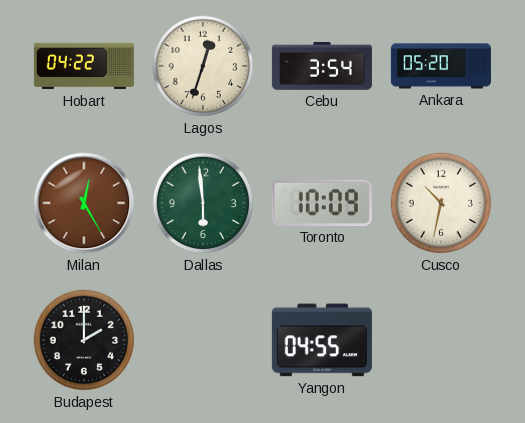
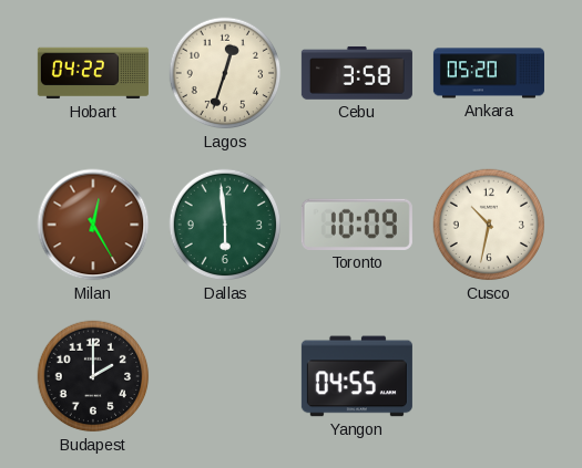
Cebu: 3:54 -> 3:58
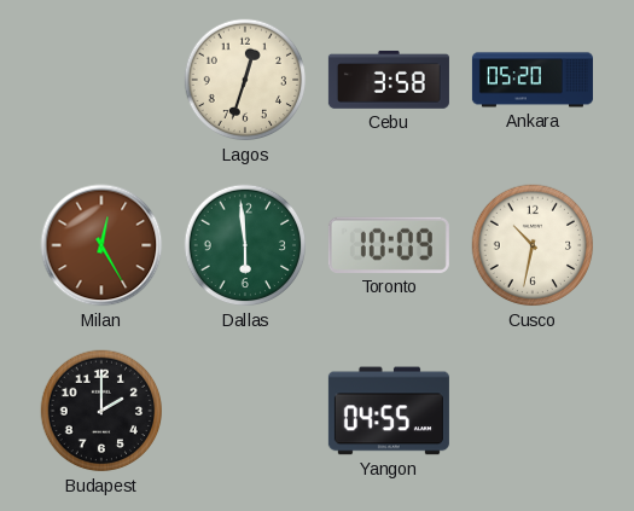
Hobart: 04:22 -> none
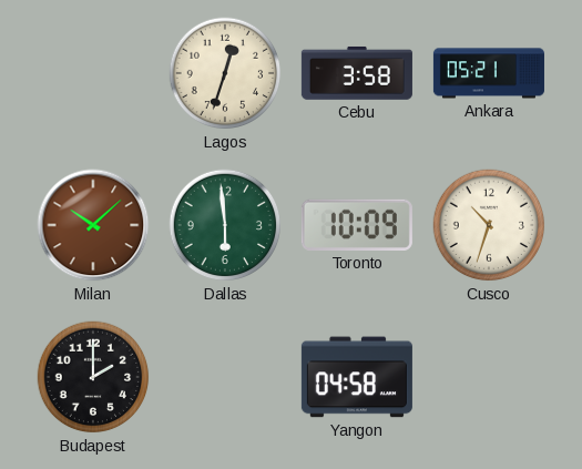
Ankara: 05:20 -> 05:21
Milan: 12:25 -> 10:08
Cusco: 10:32 -> 10:33
Yangon: 04:55 -> 04:58
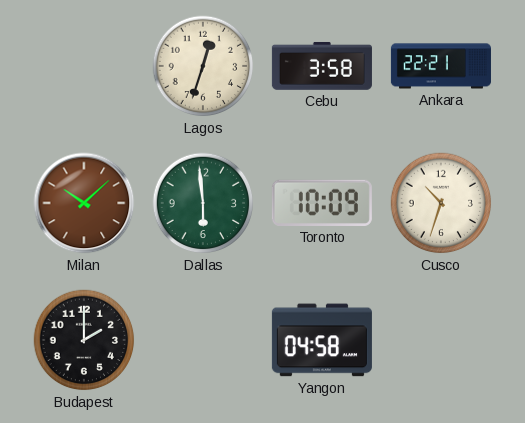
Ankara: 05:21 -> 22:21
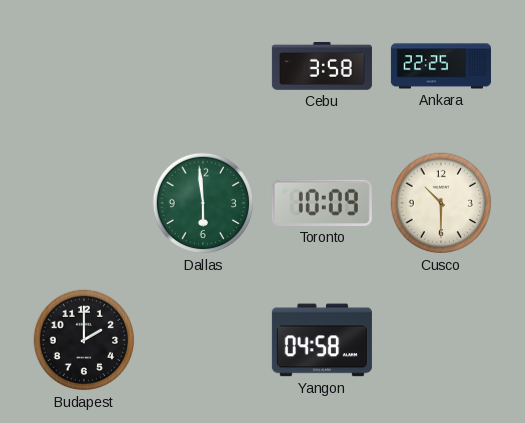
Lagos: 12:33 -> none
Ankara: 22:21 -> 22:25
Milan: 10:08 -> none
Cusco: 10:33 -> 10:30
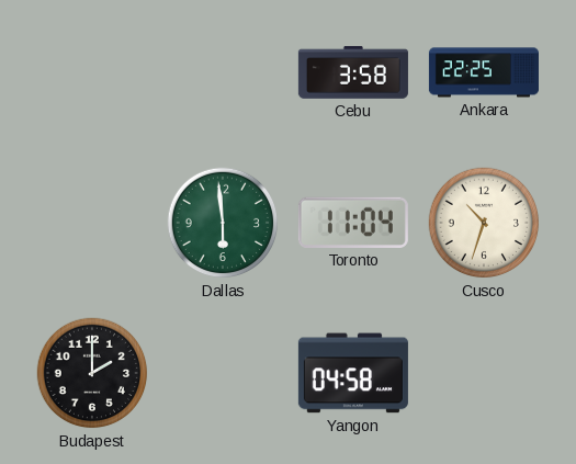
Toronto: 10:09 -> 11:04
Cusco: 10:30 -> 10:33
